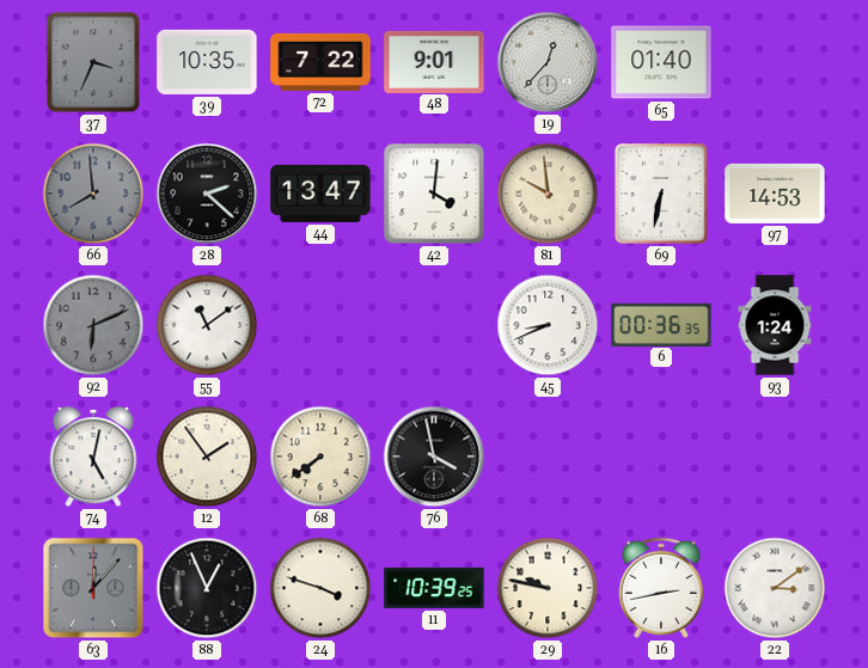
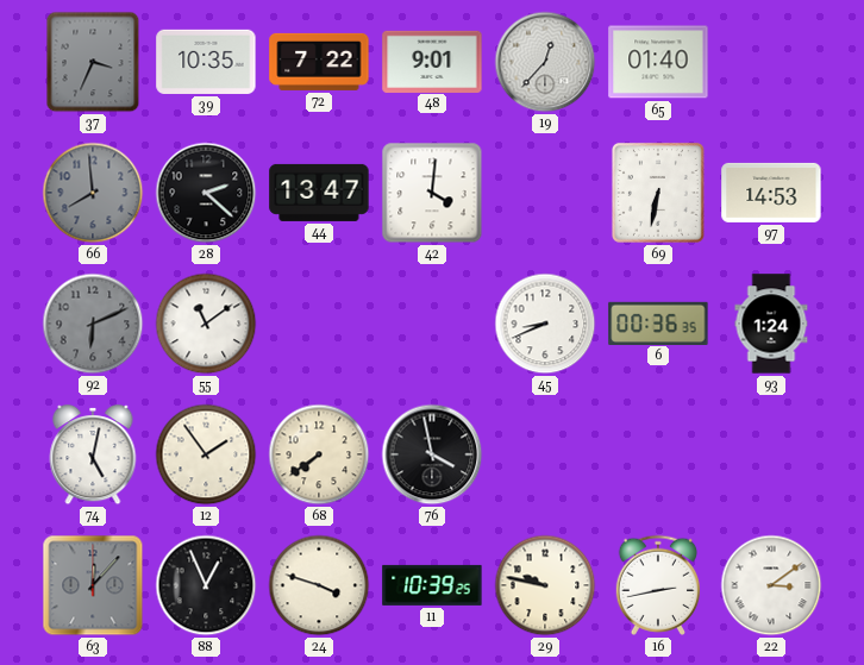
81: 9:59 -> none
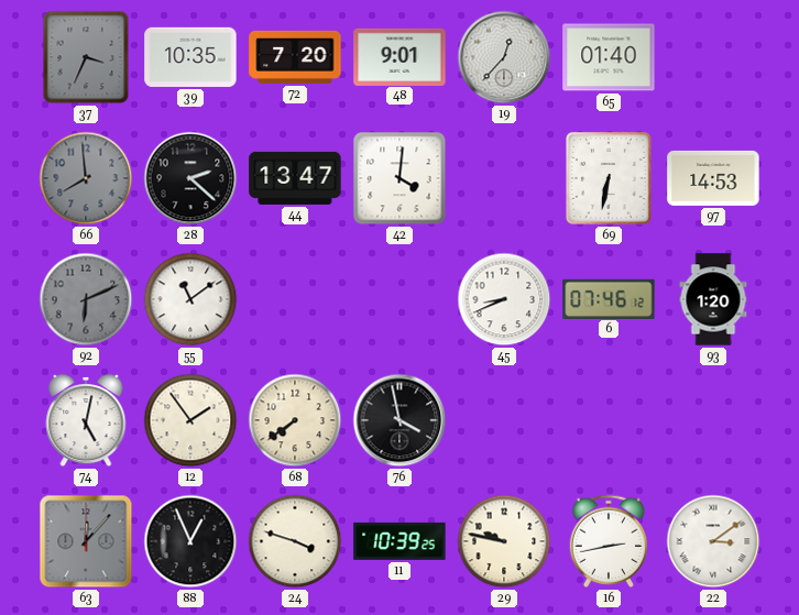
72: 7:22 -> 7:20
6: 00:36 -> 07:46
93: 1:24 -> 1:20
